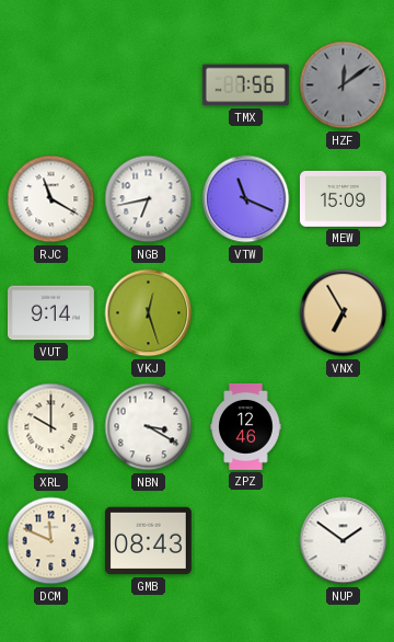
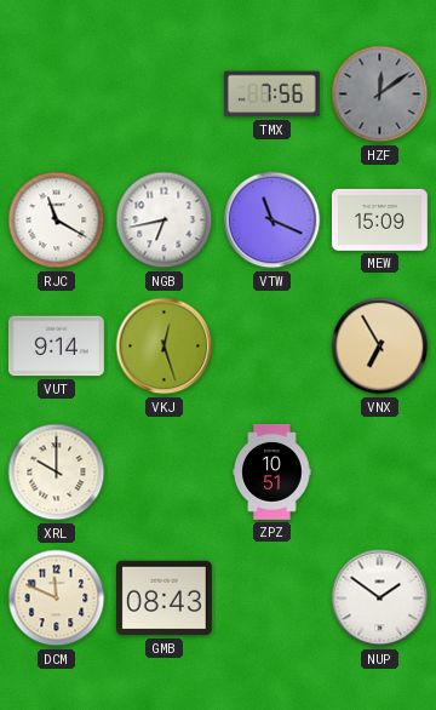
NBN: 3:20 -> none
ZPZ: 12:46 -> 10:51
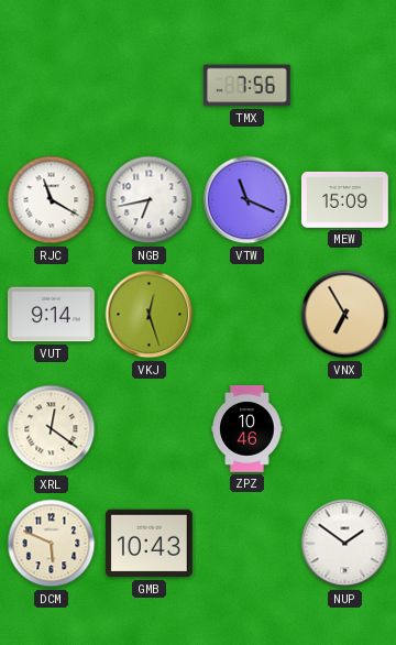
HZF: 12:09 -> none
XRL: 10:00 -> 12:21
ZPZ: 10:51 -> 10:46
DCM: 11:49 -> 5:49
GMB: 08:43 -> 10:43
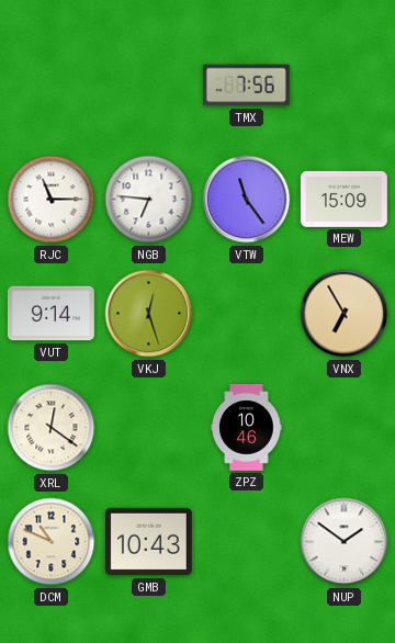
RJC: 11:20 -> 11:15
NGB: 6:43 -> 6:46
VTW: 11:19 -> 11:24
DCM: 5:49 -> 10:49
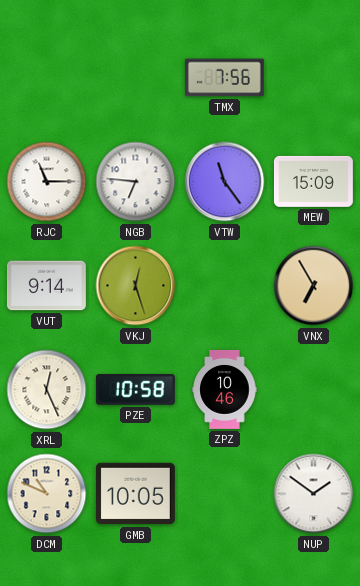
XRL: 12:21 -> 12:26
PZE: none -> 10:58
GMB: 10:43 -> 10:05
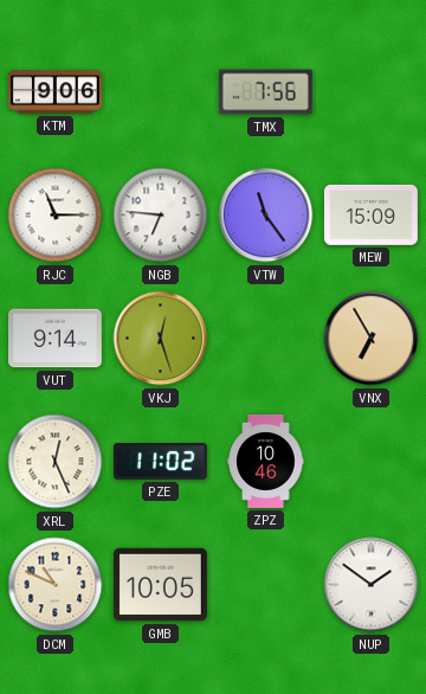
KTM: none -> 9:06
PZE: 10:58 -> 11:02
